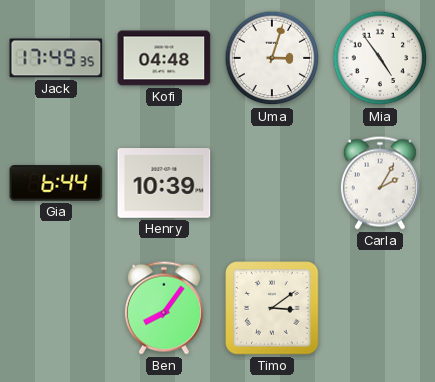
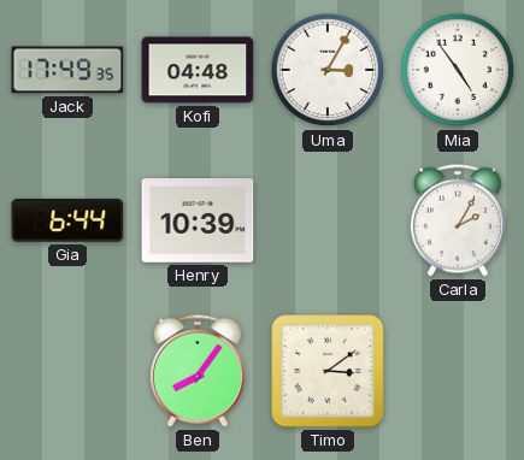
Uma: 3:03 -> 3:05
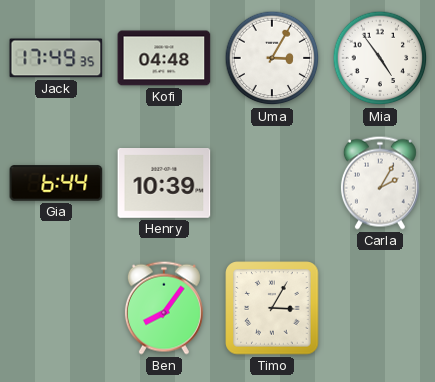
Timo: 3:09 -> 3:05
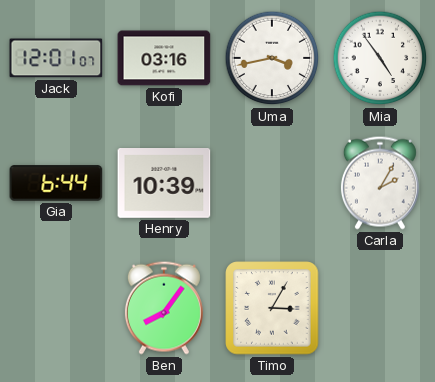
Jack: 17:49 -> 12:01
Kofi: 04:48 -> 03:16
Uma: 3:05 -> 3:43
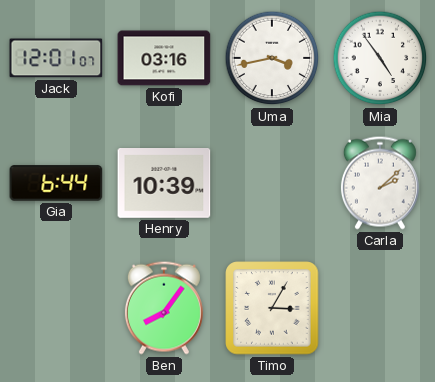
Carla: 2:05 -> 2:08
